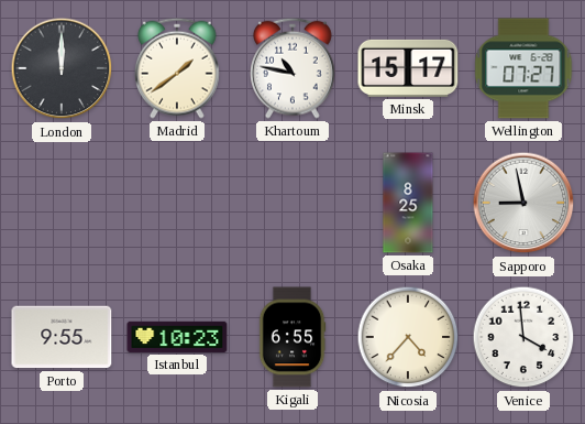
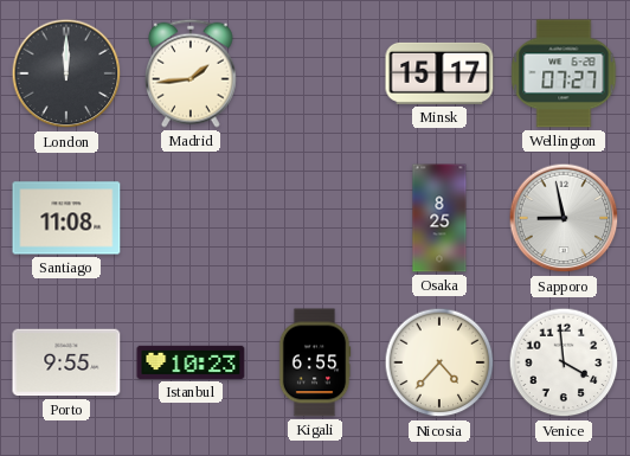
Madrid: 1:39 -> 1:44
Khartoum: 10:47 -> none
Santiago: none -> 11:08
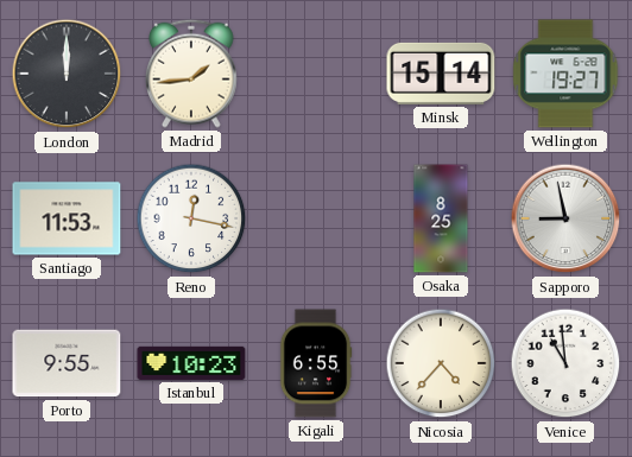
Minsk: 15:17 -> 15:14
Wellington: 07:27 -> 19:27
Santiago: 11:08 -> 11:53
Reno: none -> 12:17
Venice: 3:59 -> 10:59
